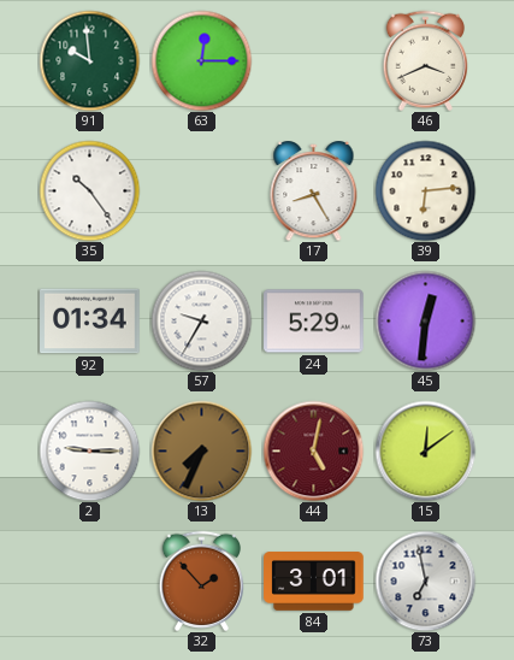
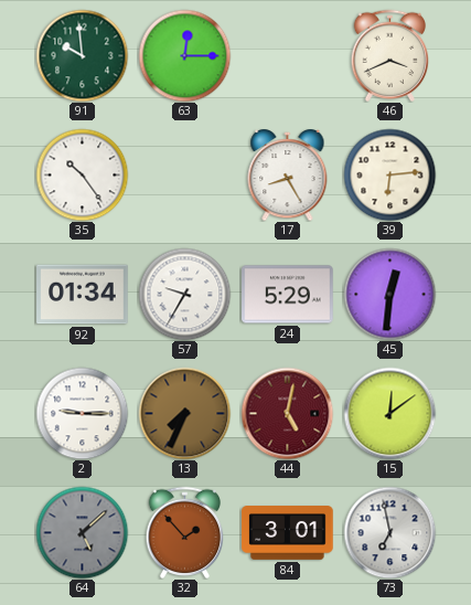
64: none -> 5:08
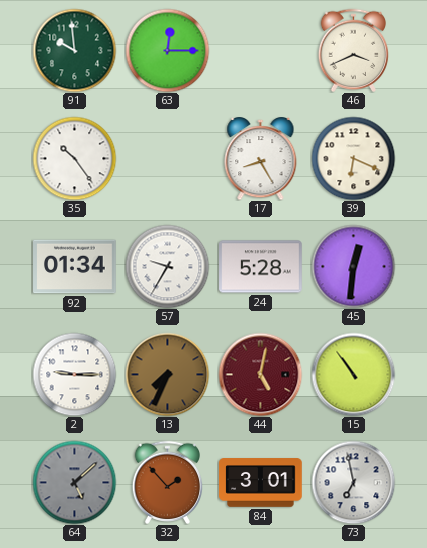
39: 6:14 -> 6:19
24: 5:29 -> 5:28
15: 12:09 -> 10:54
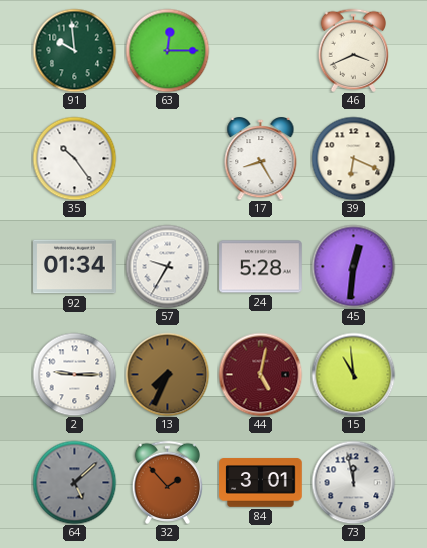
15: 10:54 -> 10:59
73: 6:58 -> 11:58
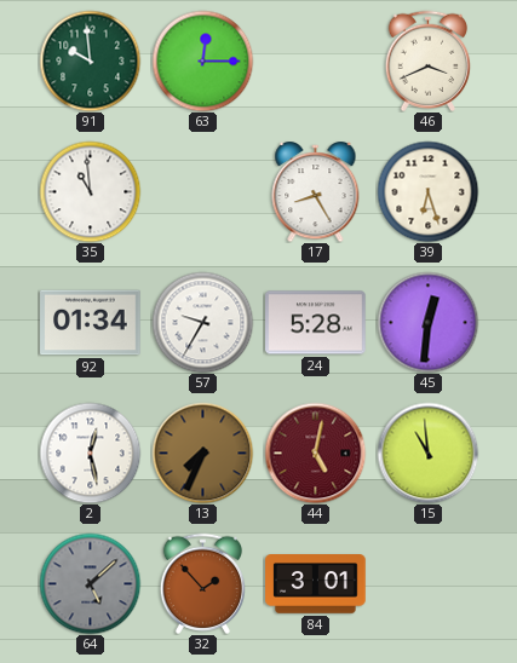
35: 10:24 -> 10:59
39: 6:19 -> 6:27
2: 9:15 -> 12:28
73: 11:58 -> none
